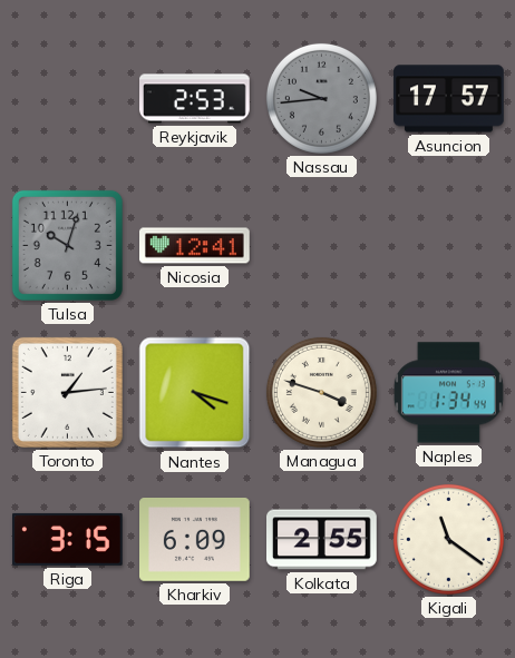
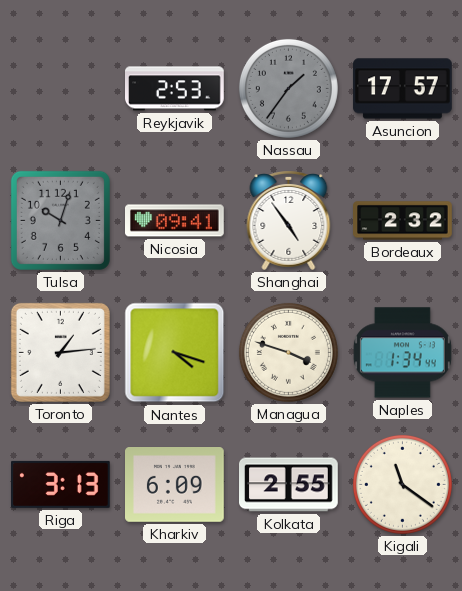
Nassau: 9:44 -> 1:36
Nicosia: 12:41 -> 09:41
Shanghai: none -> 4:54
Bordeaux: none -> 2:32
Riga: 3:15 -> 3:13
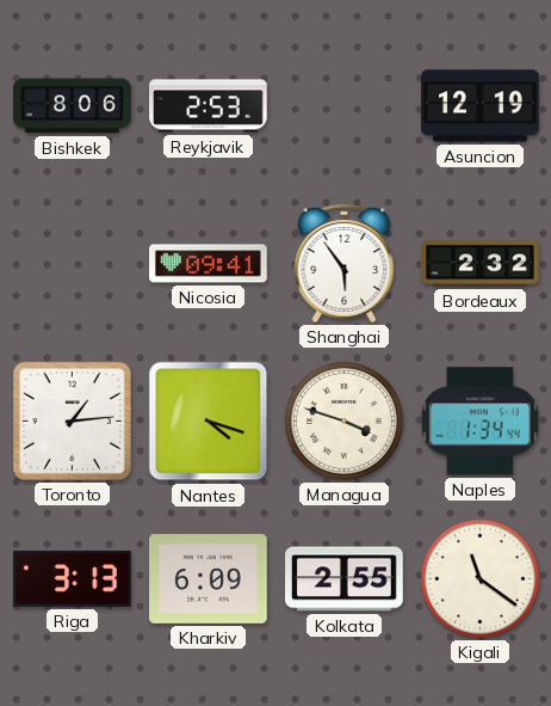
Bishkek: none -> 8:06
Nassau: 1:36 -> none
Asuncion: 17:57 -> 12:19
Tulsa: 10:03 -> none
Shanghai: 4:54 -> 5:54
